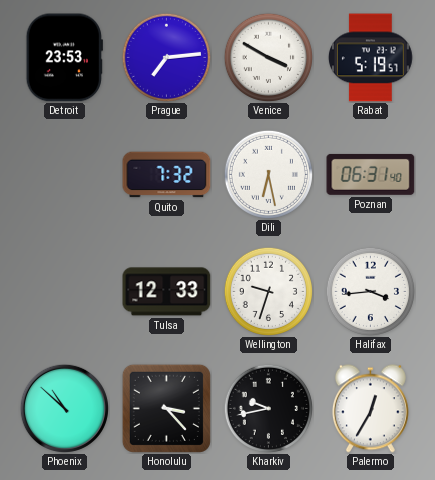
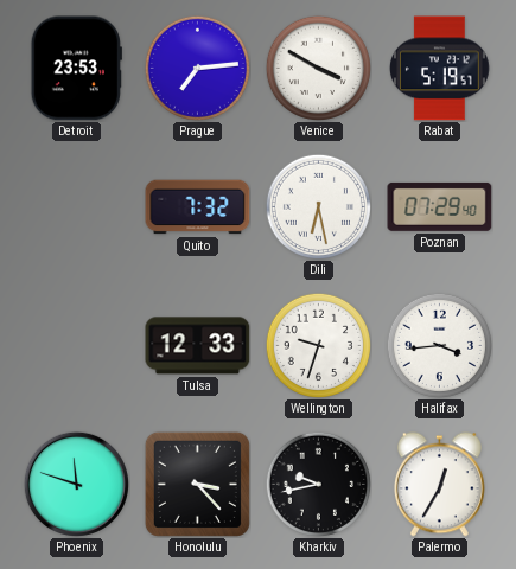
Poznan: 06:31 -> 07:29
Phoenix: 10:52 -> 11:48
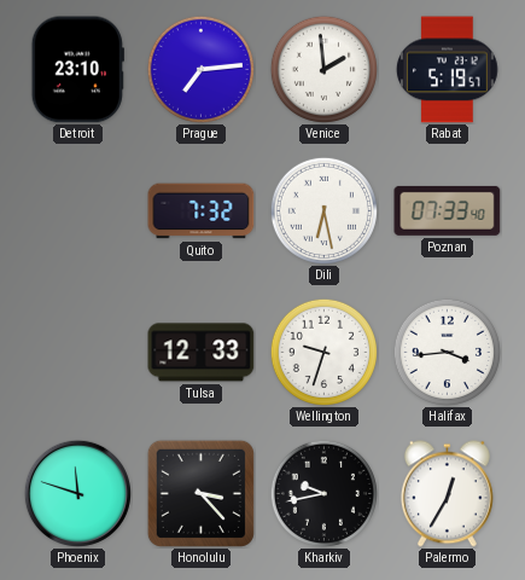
Detroit: 23:53 -> 23:10
Venice: 3:50 -> 1:59
Poznan: 07:29 -> 07:33
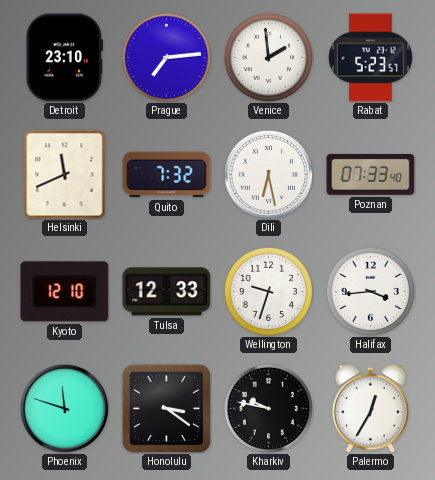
Rabat: 5:19 -> 5:23
Helsinki: none -> 11:41
Kyoto: none -> 12:10
Honolulu: 3:23 -> 3:21
Kharkiv: 9:43 -> 9:47
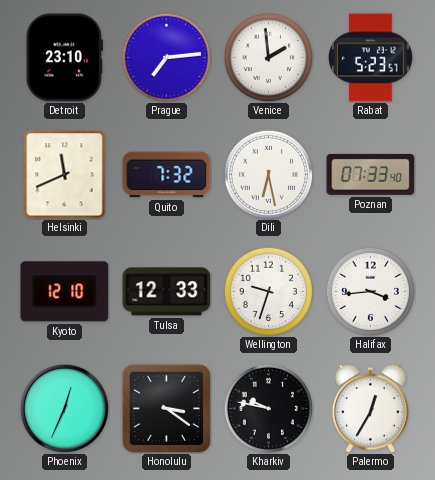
Phoenix: 11:48 -> 12:34
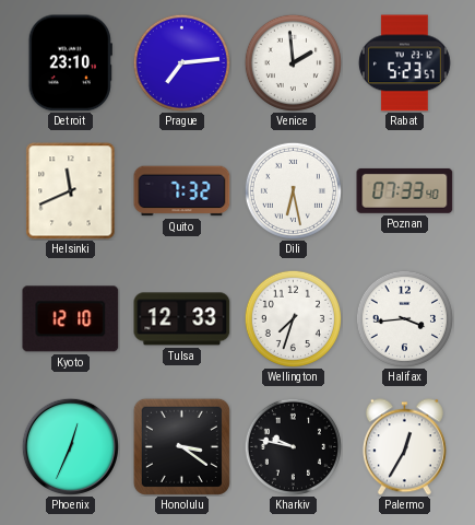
Wellington: 9:33 -> 7:33
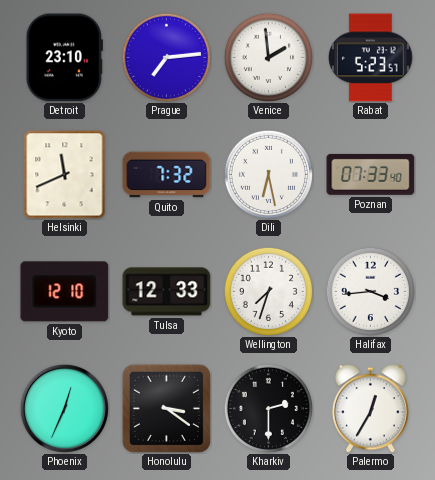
Kharkiv: 9:47 -> 2:30
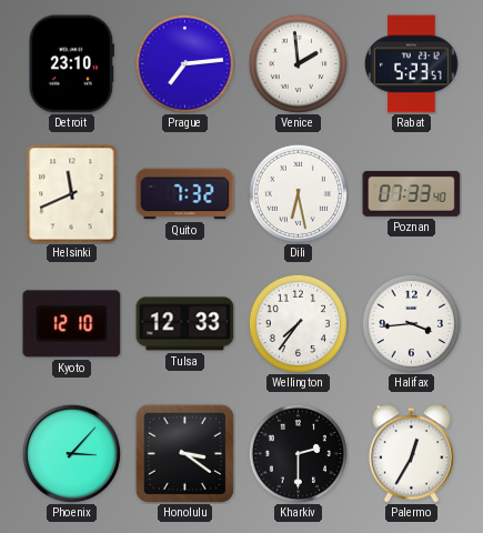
Wellington: 7:33 -> 7:36
Phoenix: 12:34 -> 3:07
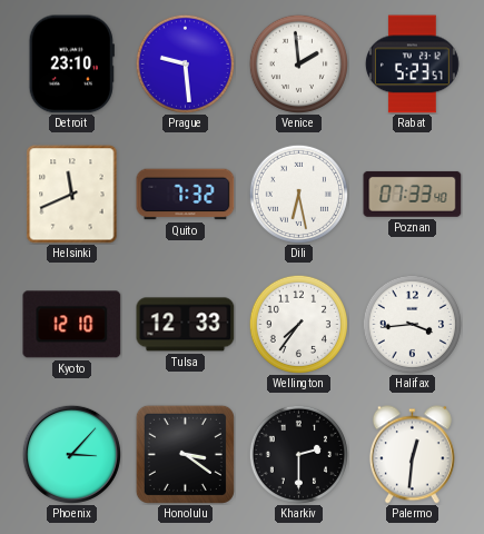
Prague: 7:14 -> 9:29
Palermo: 12:35 -> 12:31
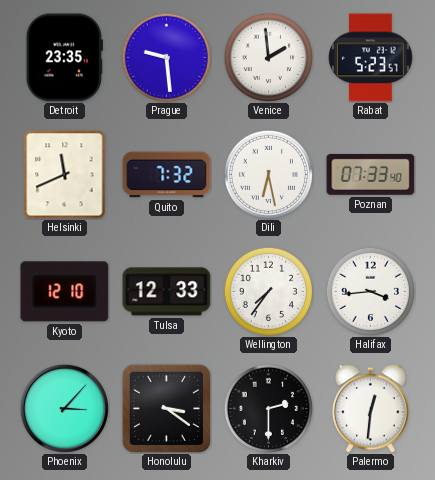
Detroit: 23:10 -> 23:35
